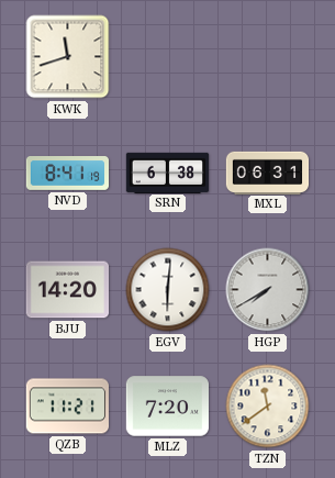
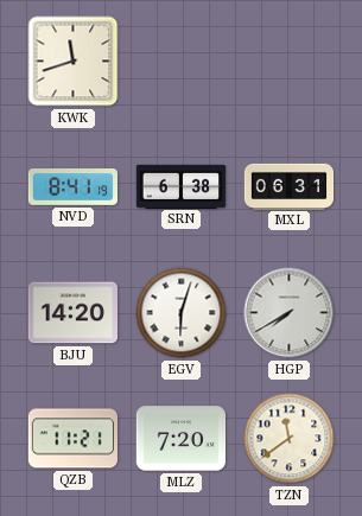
EGV: 6:01 -> 6:03
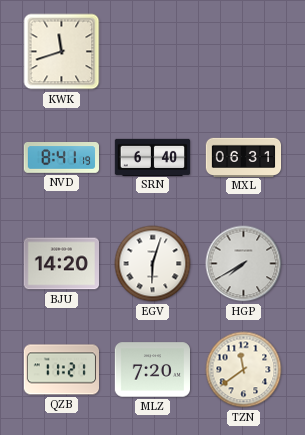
SRN: 6:38 -> 6:40
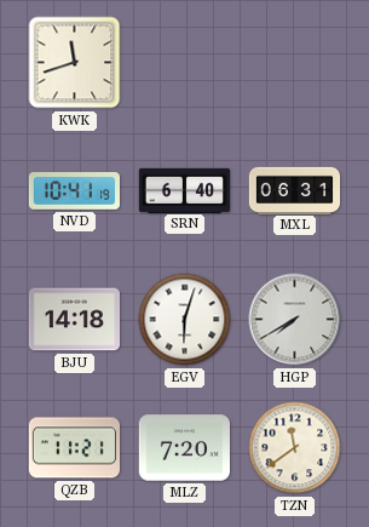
NVD: 8:41 -> 10:41
BJU: 14:20 -> 14:18
